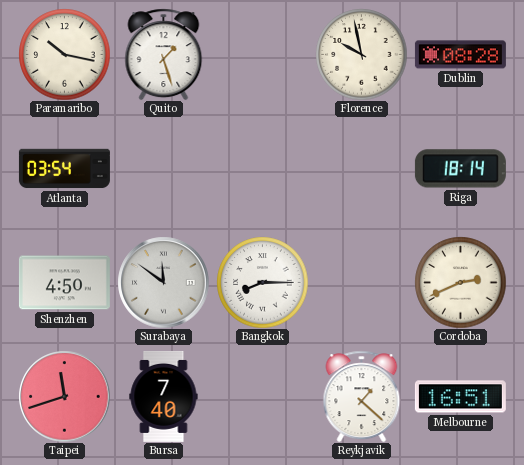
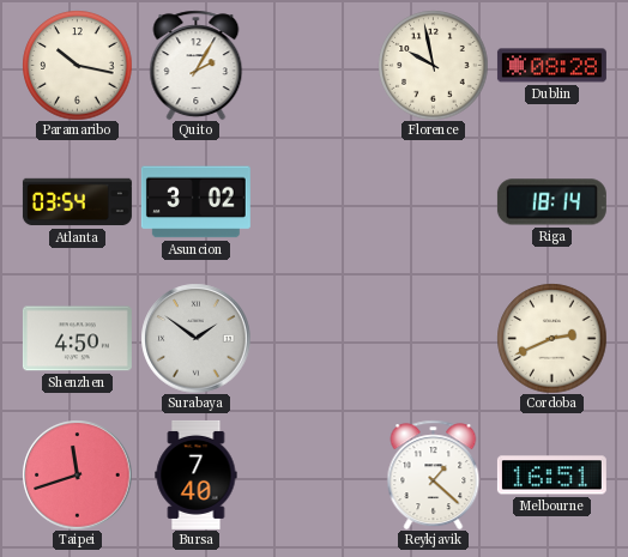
Quito: 1:27 -> 2:05
Asuncion: none -> 3:02
Surabaya: 11:51 -> 1:51
Bangkok: 8:15 -> none
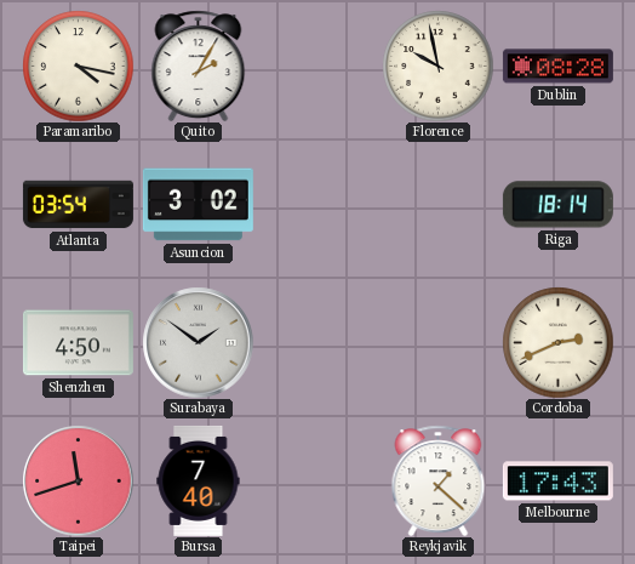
Paramaribo: 10:17 -> 4:17
Melbourne: 16:51 -> 17:43
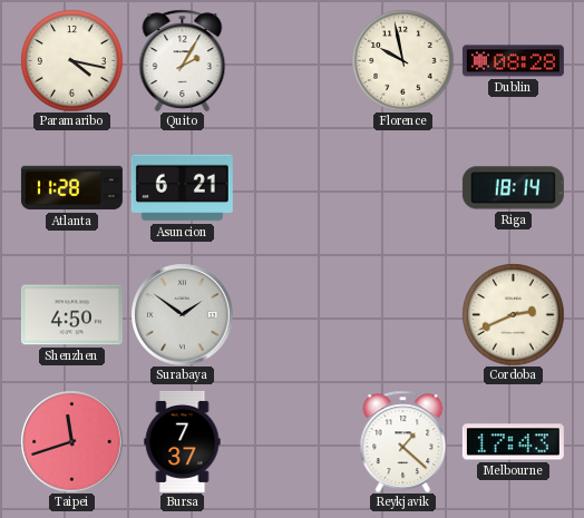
Atlanta: 03:54 -> 11:28
Asuncion: 3:02 -> 6:21
Bursa: 7:40 -> 7:37
